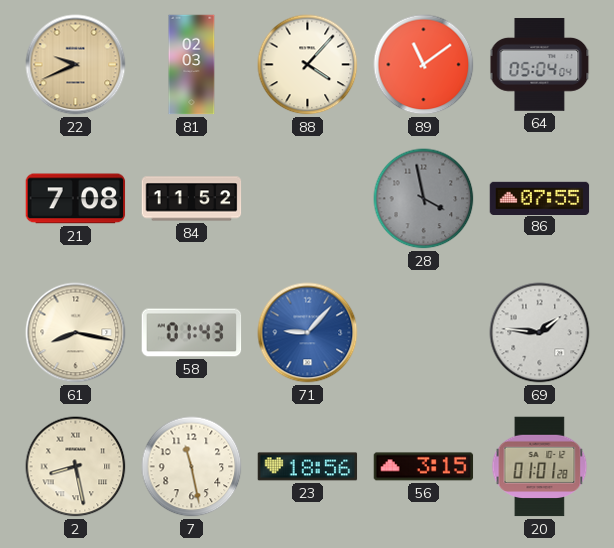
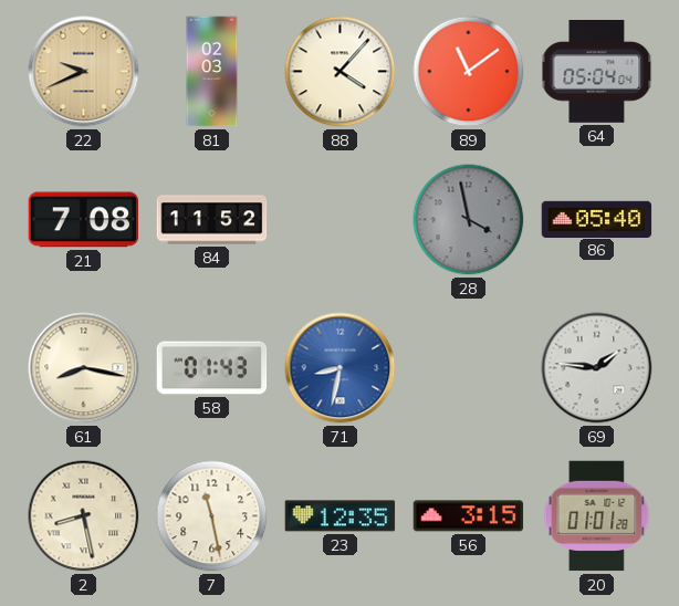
86: 07:55 -> 05:40
71: 9:07 -> 8:32
23: 18:56 -> 12:35
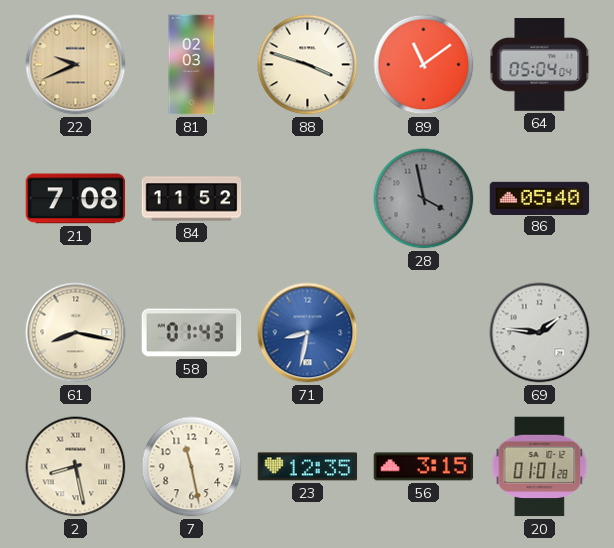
88: 4:07 -> 3:48
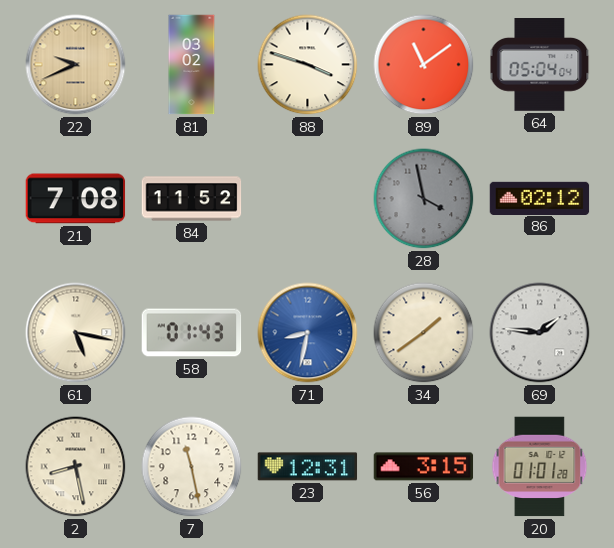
81: 02:03 -> 03:02
86: 05:40 -> 02:12
61: 8:17 -> 5:17
34: none -> 1:39
23: 12:35 -> 12:31
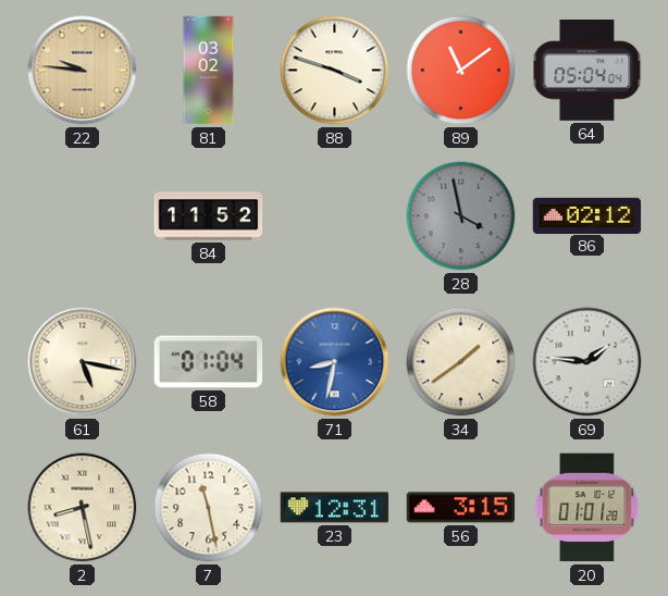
22: 9:41 -> 9:46
21: 7:08 -> none
58: 01:43 -> 01:04
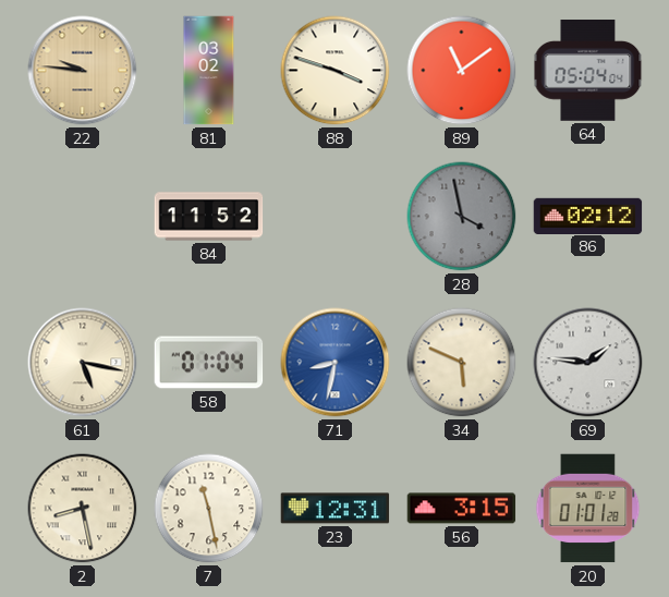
34: 1:39 -> 5:49
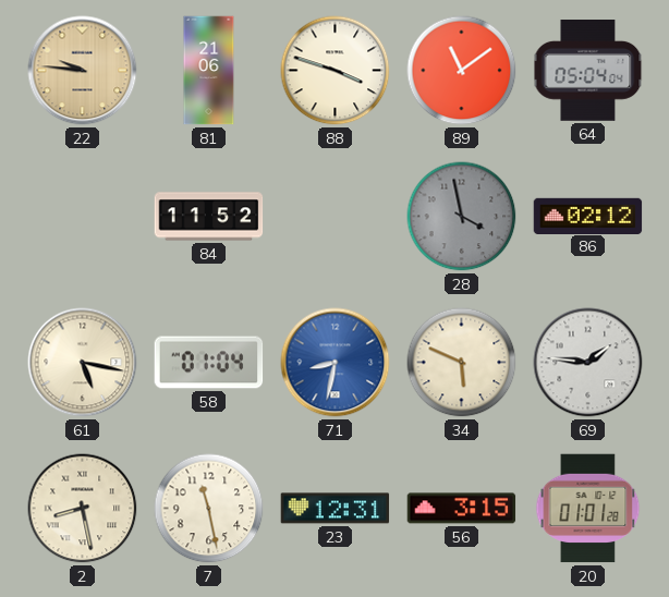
81: 03:02 -> 21:06
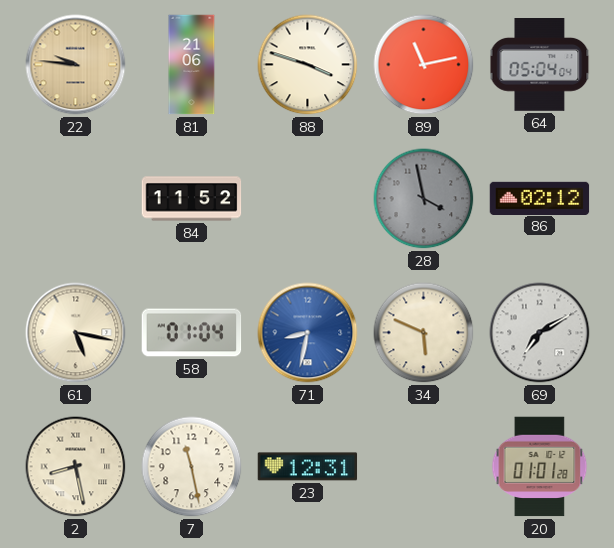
89: 11:09 -> 11:13
69: 1:46 -> 7:10
56: 3:15 -> none
